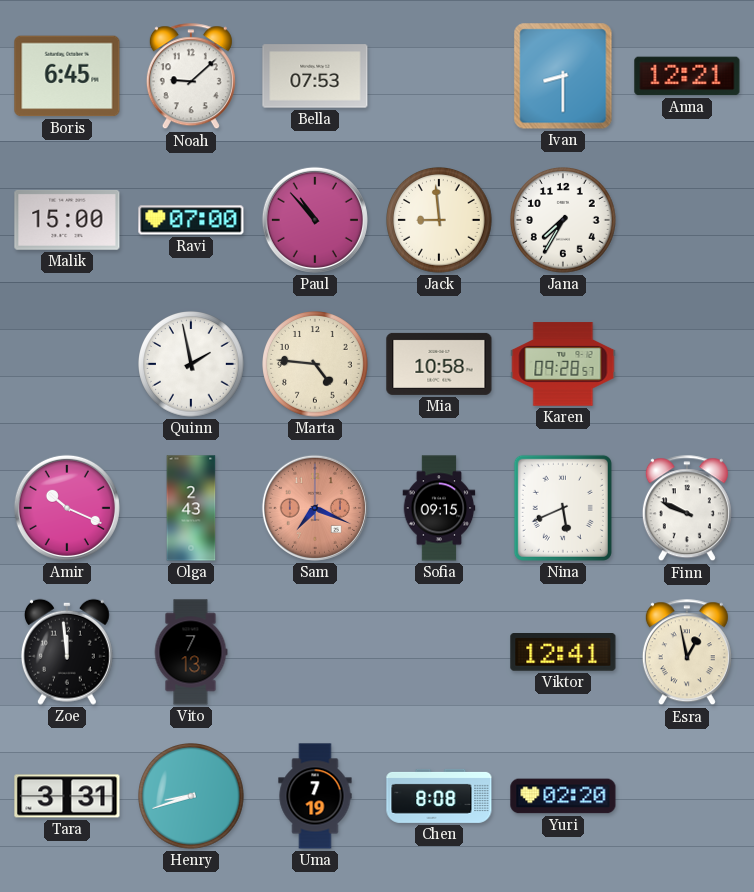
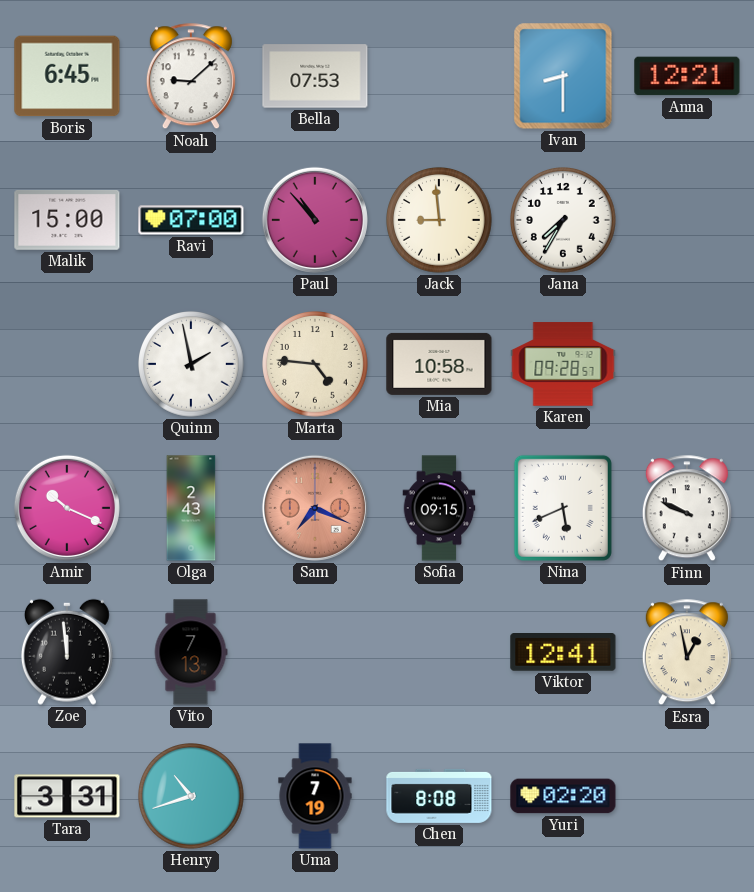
Henry: 8:42 -> 10:42
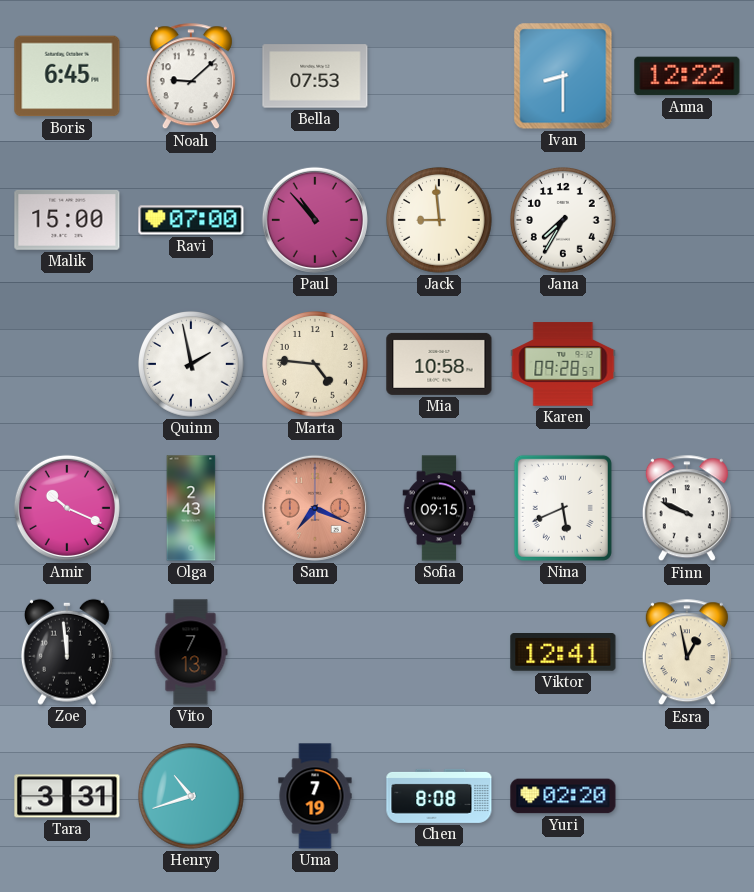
Anna: 12:21 -> 12:22
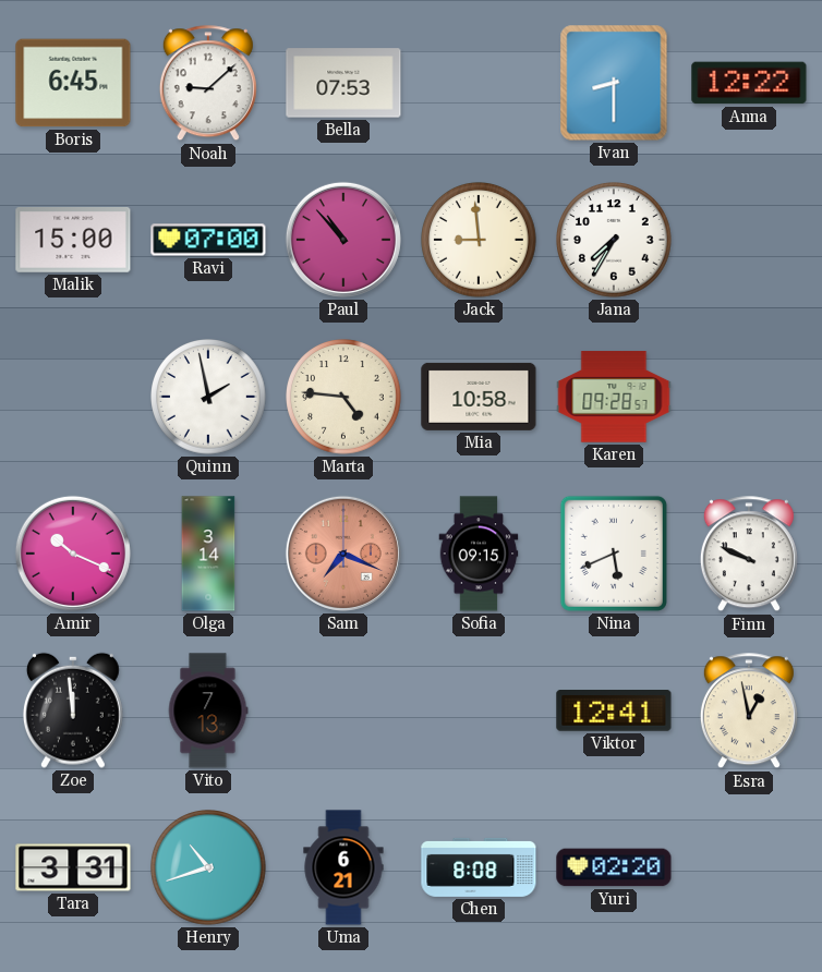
Olga: 2:43 -> 3:14
Uma: 7:19 -> 6:21
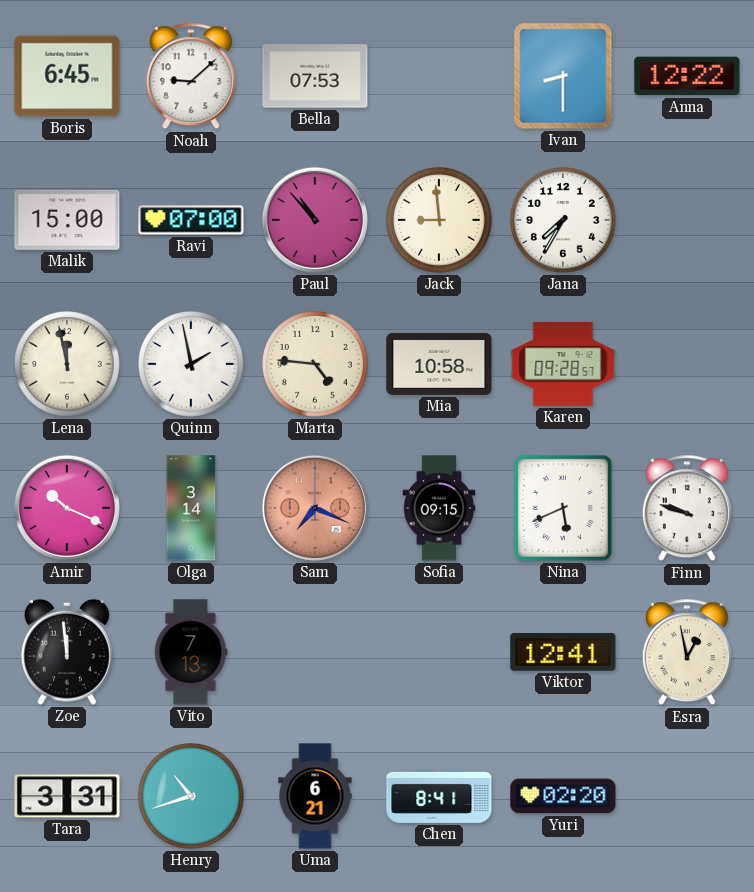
Lena: none -> 11:58
Finn: 9:49 -> 9:48
Chen: 8:08 -> 8:41
